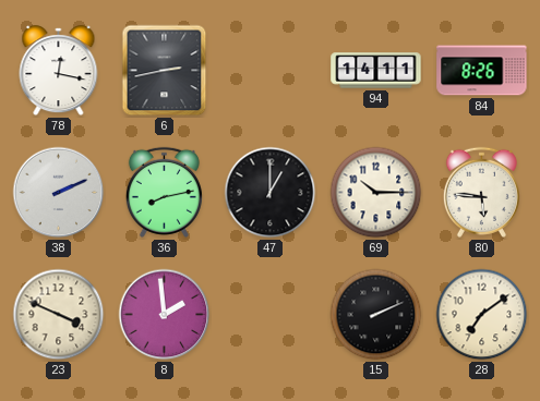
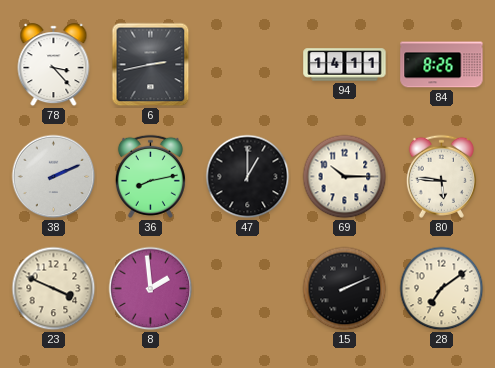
78: 12:17 -> 3:23
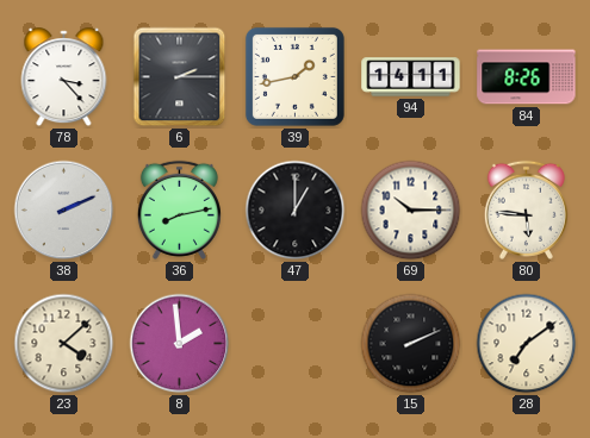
6: 2:43 -> 2:15
39: none -> 1:43
23: 3:49 -> 4:08
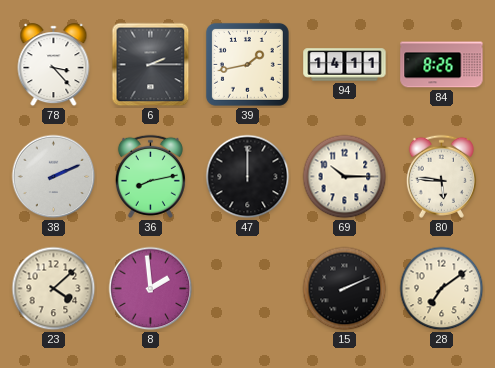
47: 1:00 -> 12:00
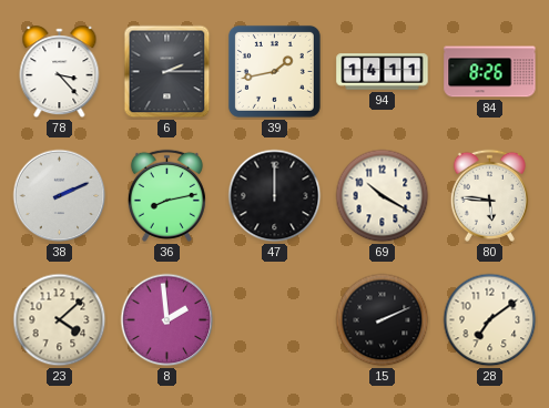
69: 10:15 -> 10:20
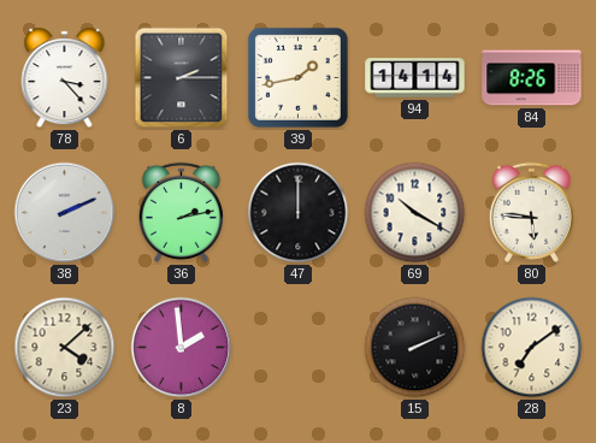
94: 14:11 -> 14:14
36: 8:13 -> 2:13
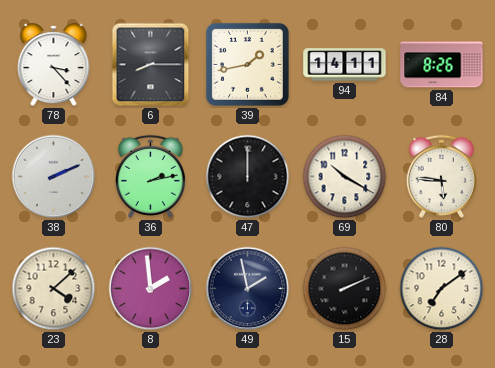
6: 2:15 -> 8:15
94: 14:14 -> 14:11
49: none -> 1:58
